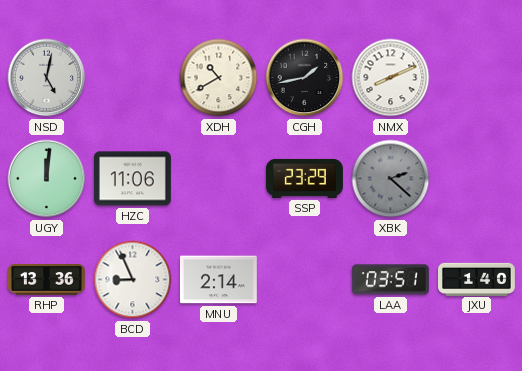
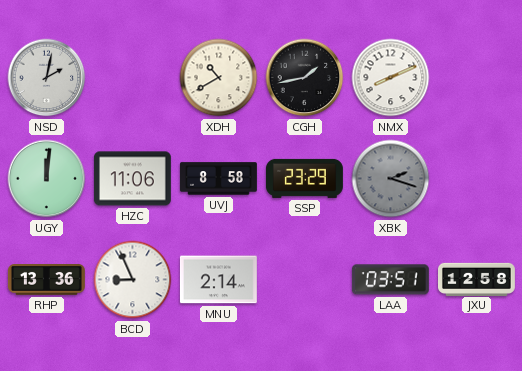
NSD: 5:02 -> 2:02
UVJ: none -> 8:58
XBK: 2:22 -> 2:18
JXU: 1:40 -> 12:58
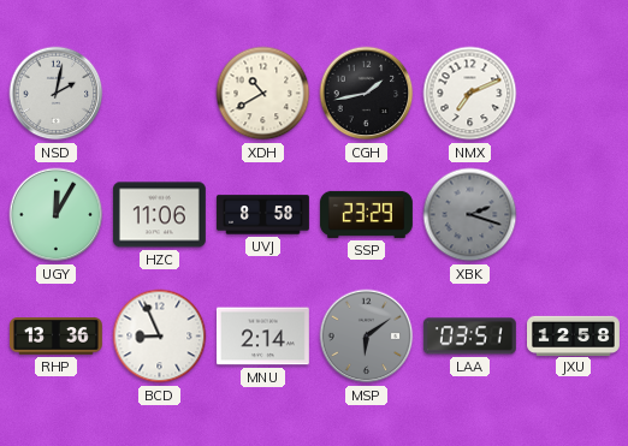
NMX: 8:11 -> 7:11
UGY: 12:01 -> 12:05
MSP: none -> 6:09
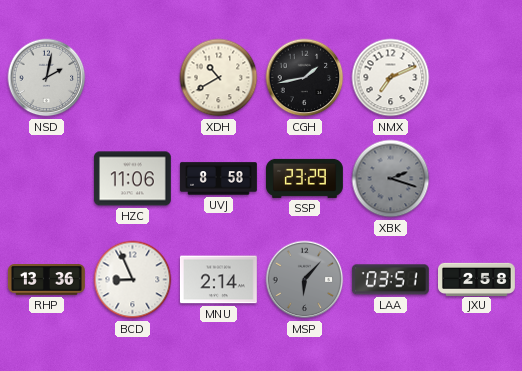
UGY: 12:05 -> none
MSP: 6:09 -> 6:07
JXU: 12:58 -> 2:58
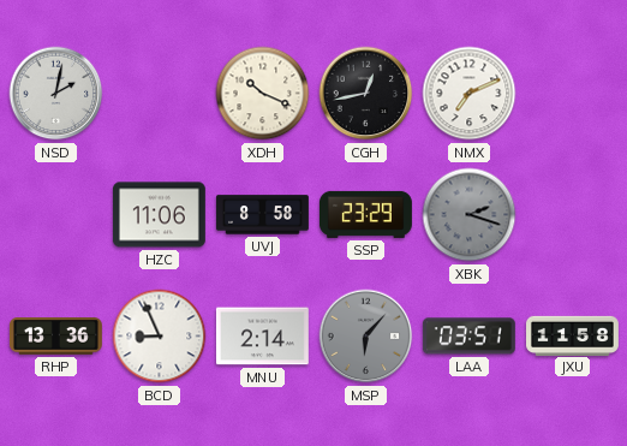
XDH: 10:40 -> 10:19
CGH: 1:43 -> 12:43
JXU: 2:58 -> 11:58
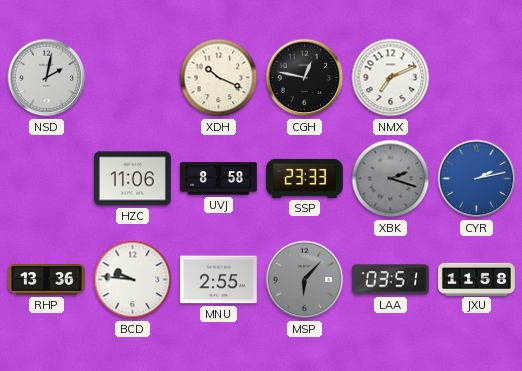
CGH: 12:43 -> 12:47
SSP: 23:29 -> 23:33
CYR: none -> 2:13
BCD: 8:56 -> 9:46
MNU: 2:14 -> 2:55
